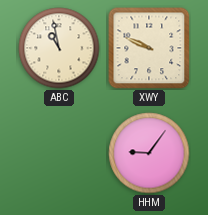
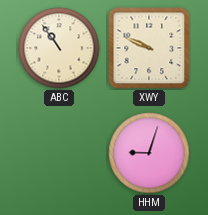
ABC: 10:58 -> 10:54
HHM: 9:06 -> 9:03
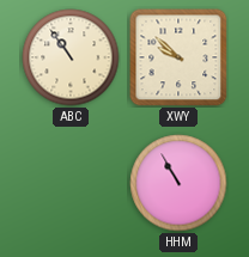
XWY: 9:49 -> 9:52
HHM: 9:03 -> 10:55
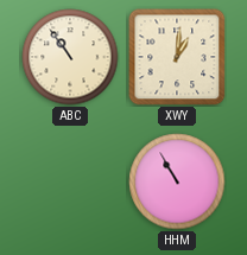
XWY: 9:52 -> 1:01
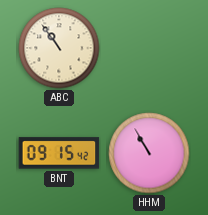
XWY: 1:01 -> none
BNT: none -> 09:15
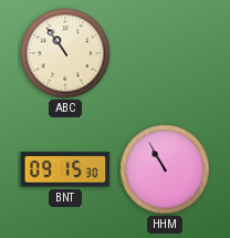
BNT: 09:15:42 -> 09:15:30
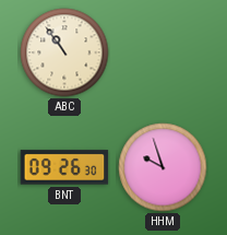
BNT: 09:15 -> 09:26
HHM: 10:55 -> 9:57
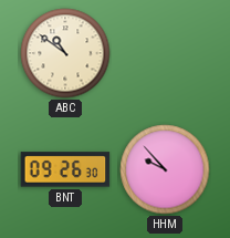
ABC: 10:54 -> 10:51
HHM: 9:57 -> 9:53
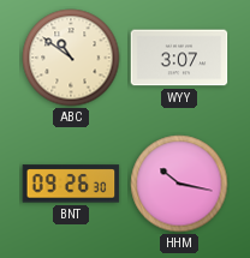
WYY: none -> 3:07
HHM: 9:53 -> 10:17
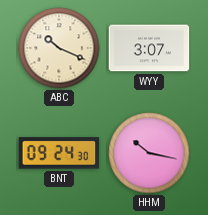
ABC: 10:51 -> 10:19
BNT: 09:26 -> 09:24
